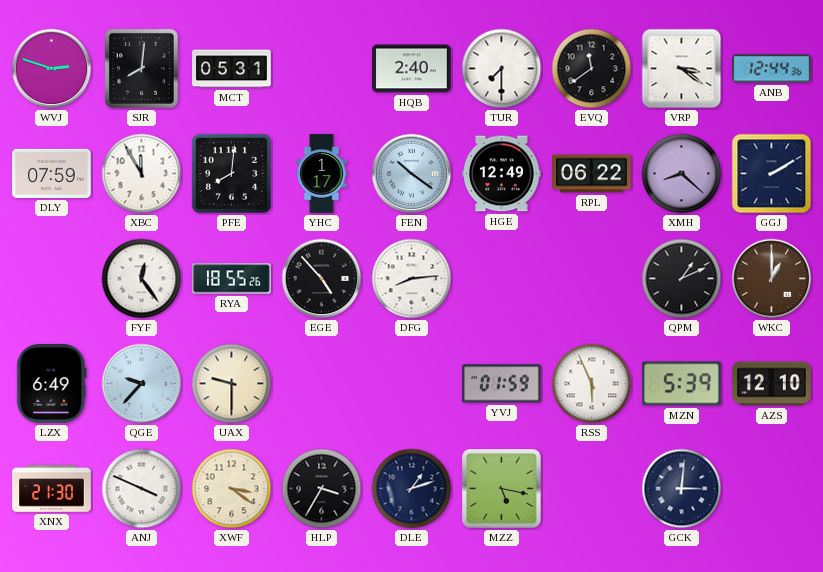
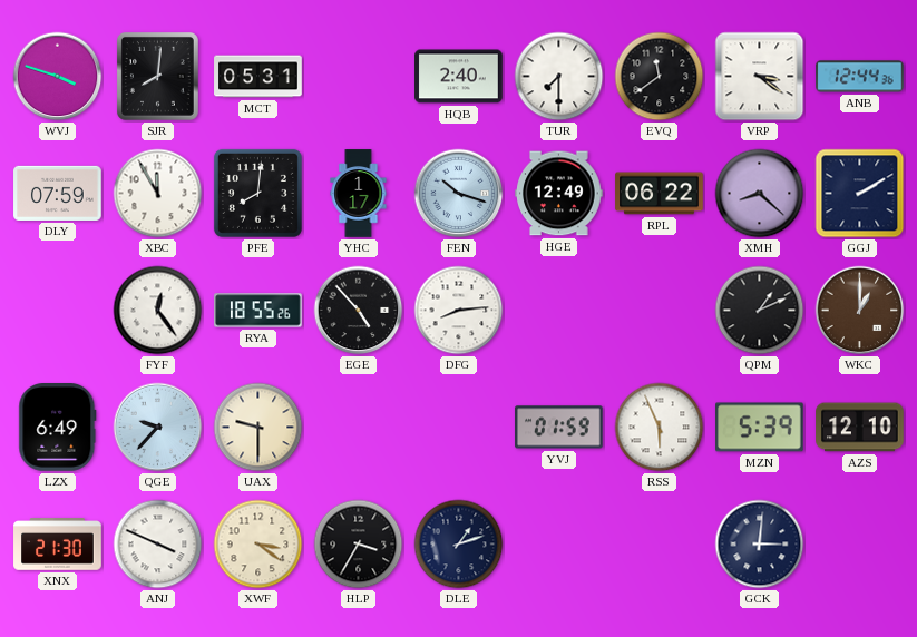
WVJ: 2:48 -> 3:48
FEN: 10:21 -> 10:18
MZZ: 5:17 -> none
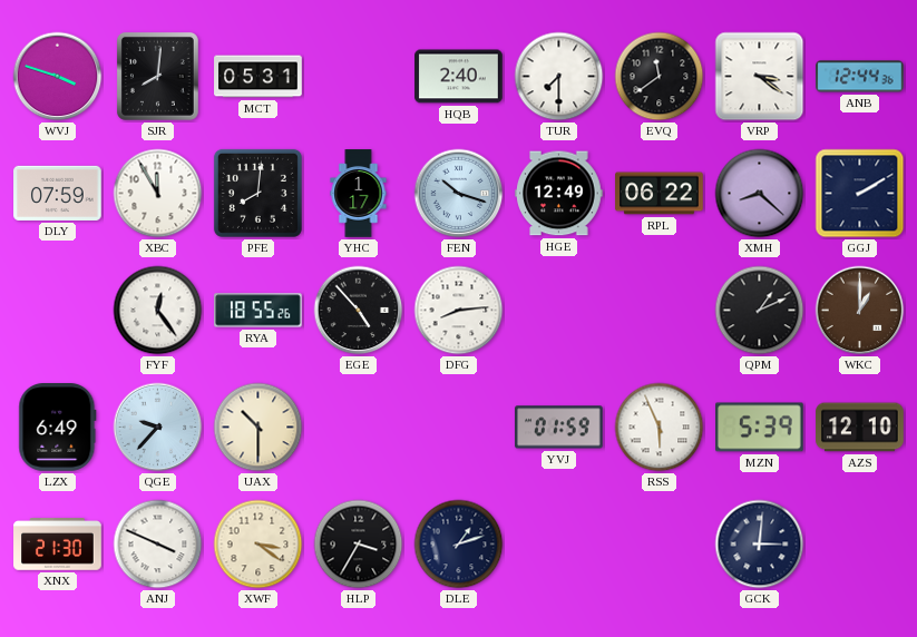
UAX: 9:30 -> 10:30
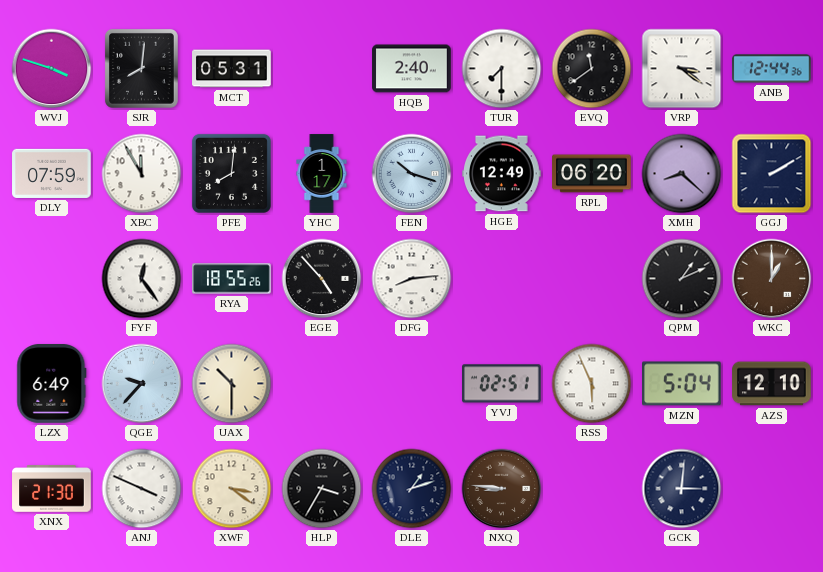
RPL: 06:22 -> 06:20
YVJ: 01:59 -> 02:51
MZN: 5:39 -> 5:04
NXQ: none -> 8:46
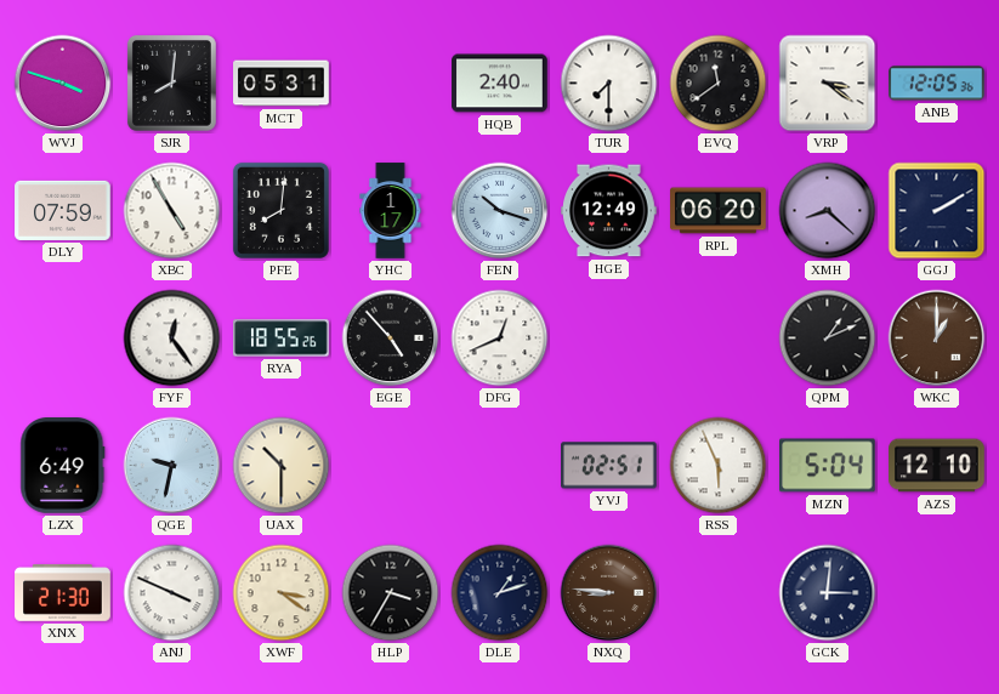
ANB: 12:44 -> 12:05
XBC: 11:55 -> 4:55
DFG: 8:14 -> 12:41
QGE: 9:37 -> 9:32
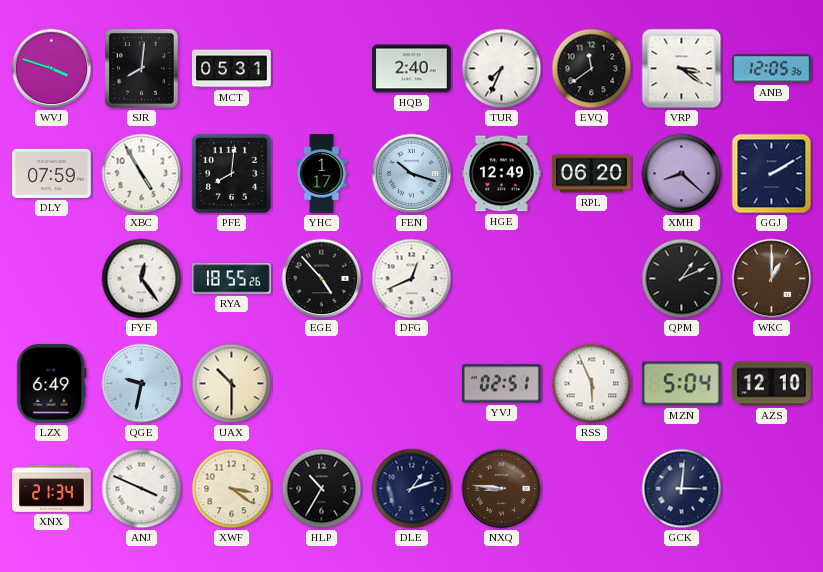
TUR: 7:30 -> 7:34
XNX: 21:30 -> 21:34
HLP: 3:35 -> 10:35
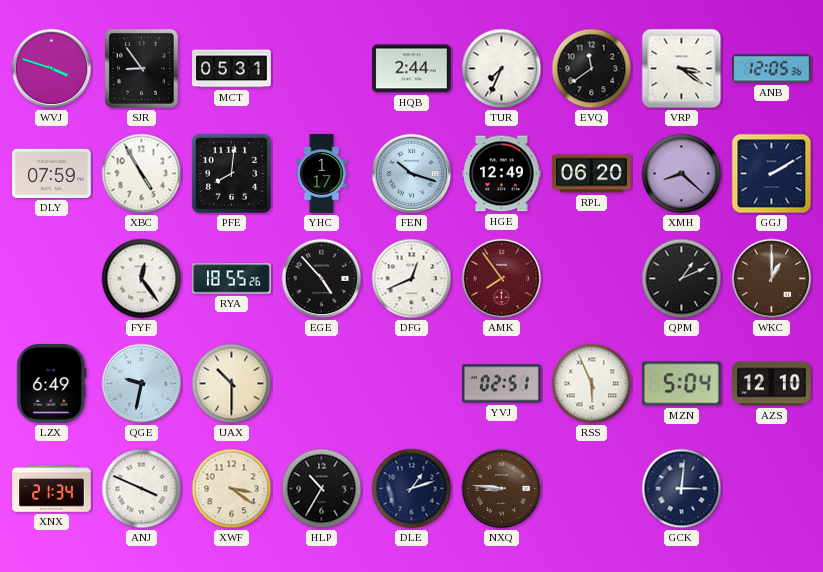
SJR: 8:01 -> 8:54
HQB: 2:40 -> 2:44
AMK: none -> 7:54
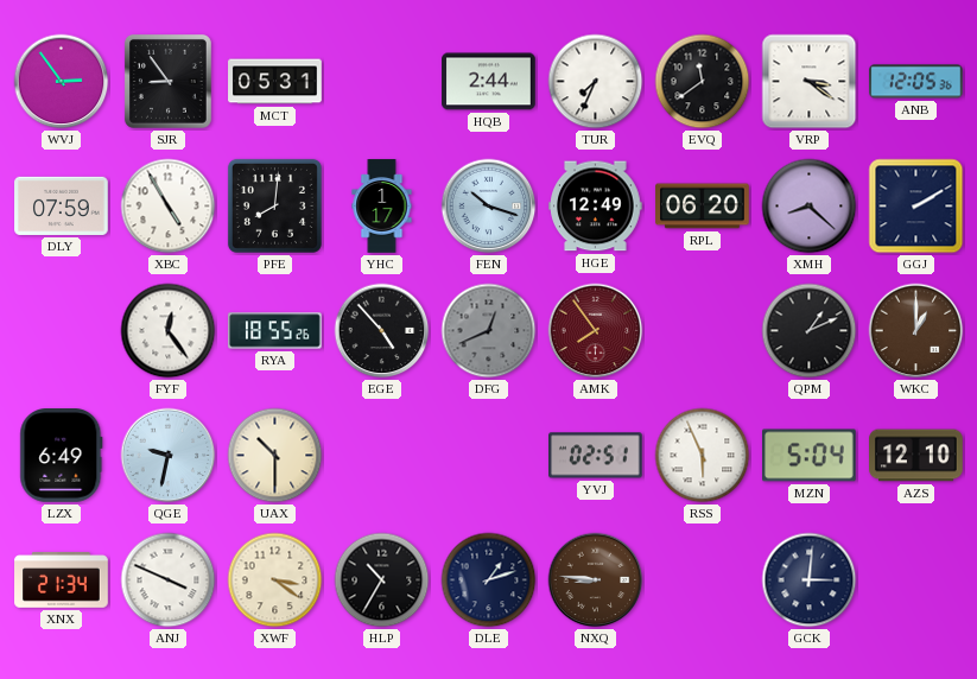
WVJ: 3:48 -> 2:54
DFG dial: white -> grey
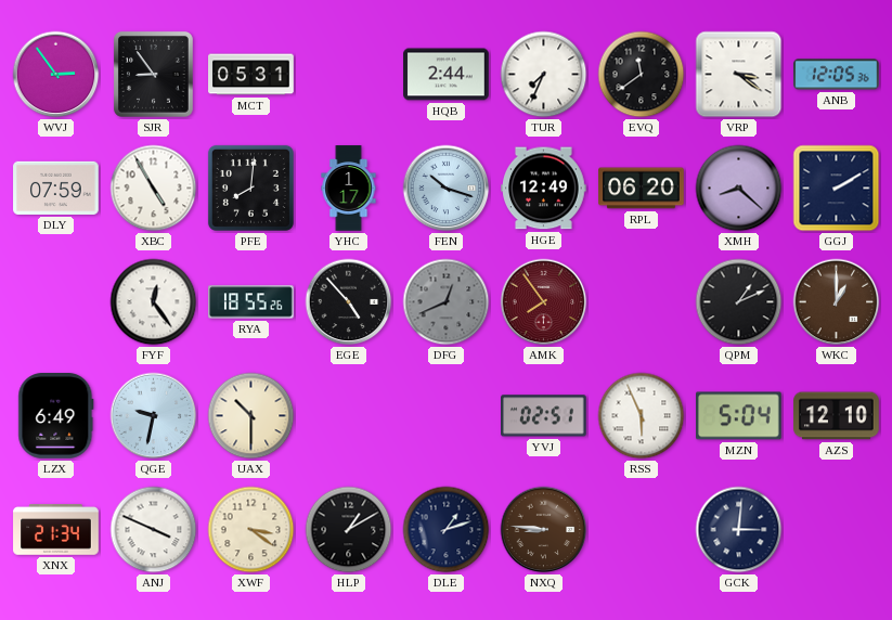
HLP: 10:35 -> 1:10
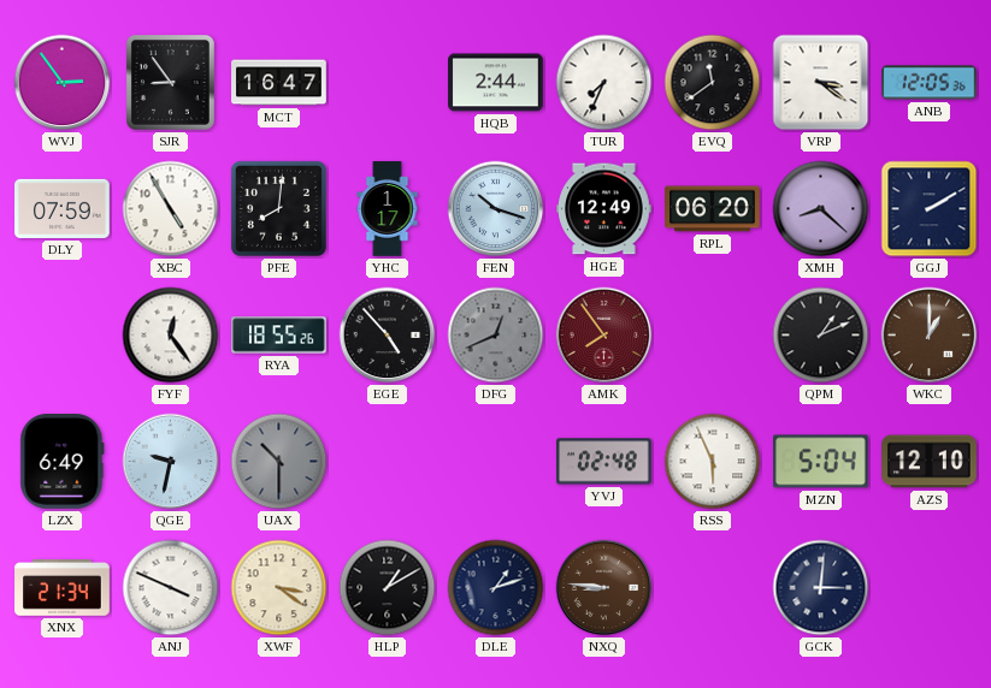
MCT: 05:31 -> 16:47
UAX dial: cream -> grey
YVJ: 02:51 -> 02:48
